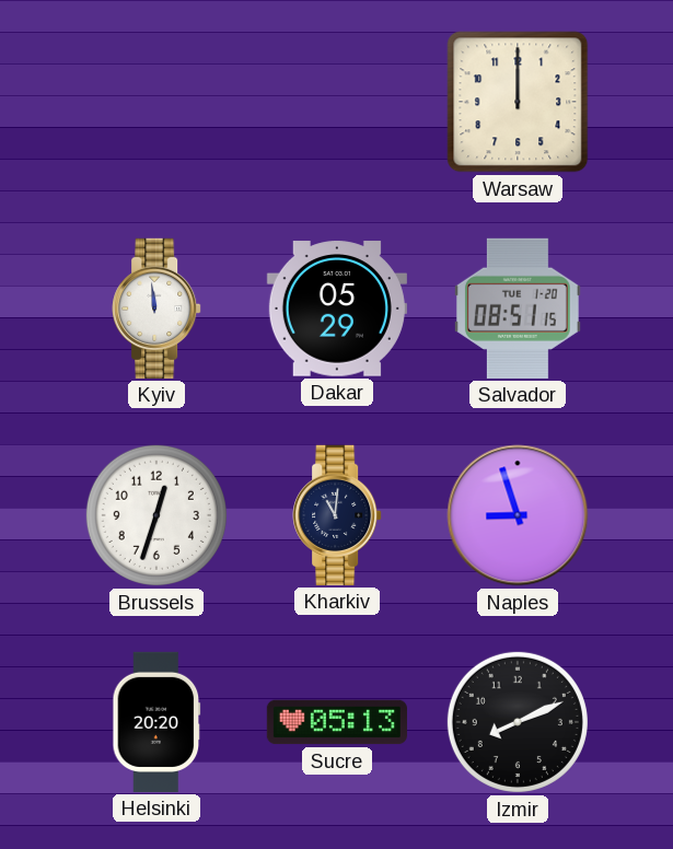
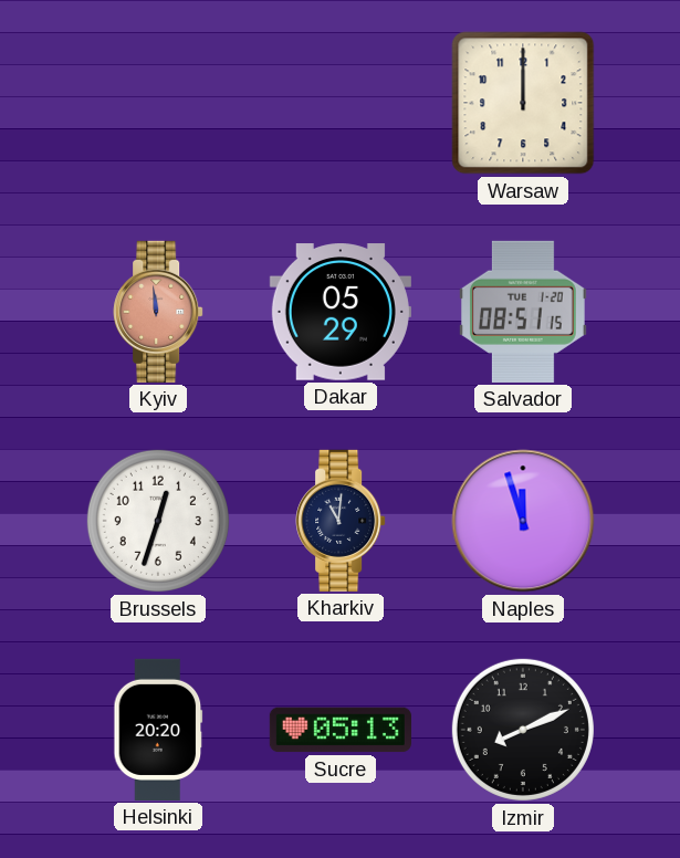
Kyiv dial: white -> salmon
Naples: 8:57 -> 11:57
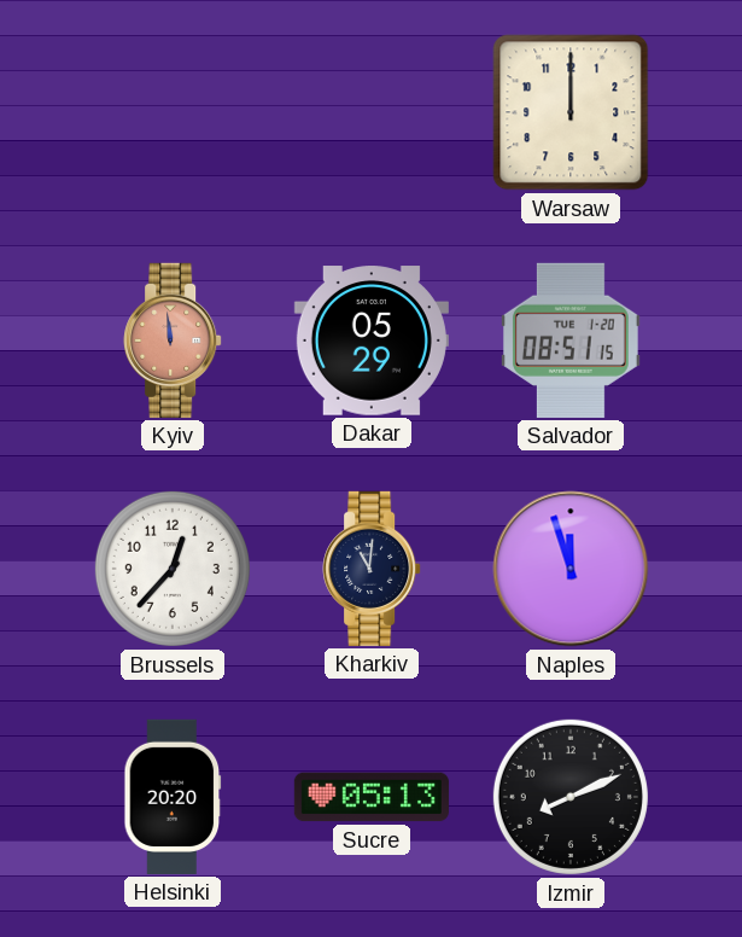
Brussels: 12:33 -> 12:37
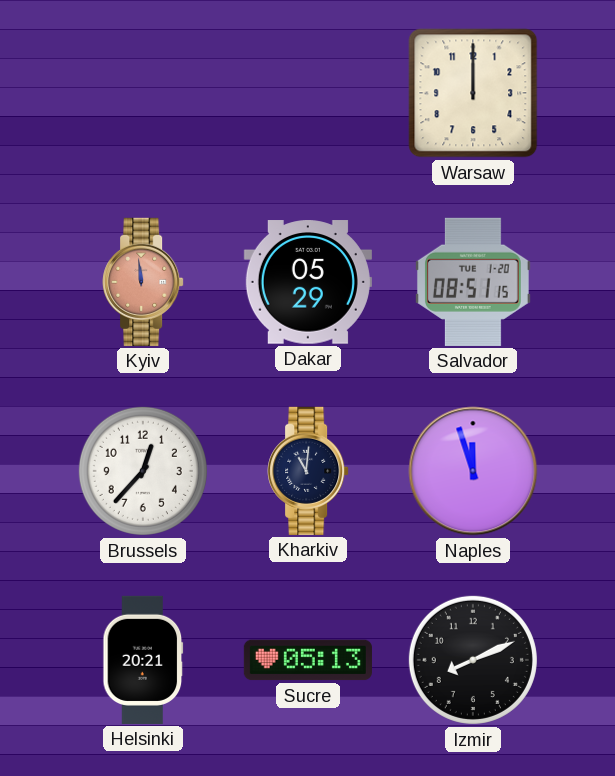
Helsinki: 20:20 -> 20:21
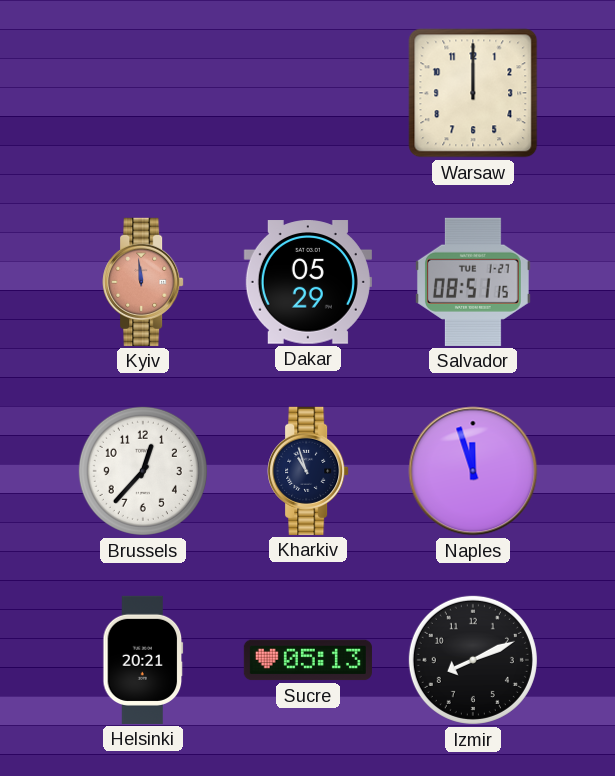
Salvador date: TUE 1-20 -> TUE 1-27
Kharkiv: 11:01 -> 10:57
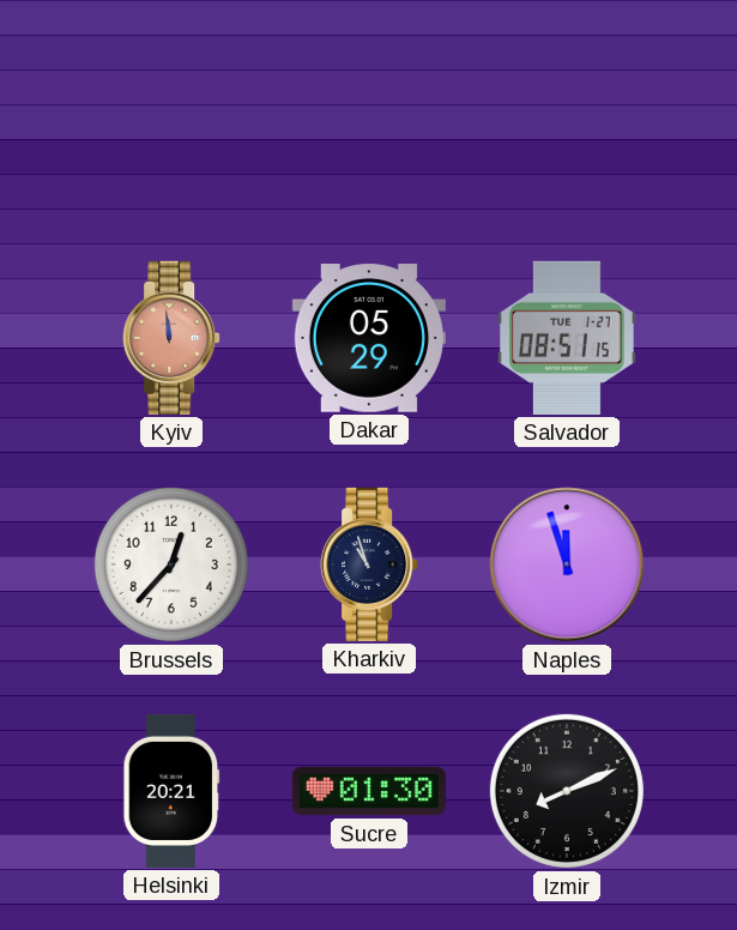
Warsaw: 12:00 -> none
Sucre: 05:13 -> 01:30
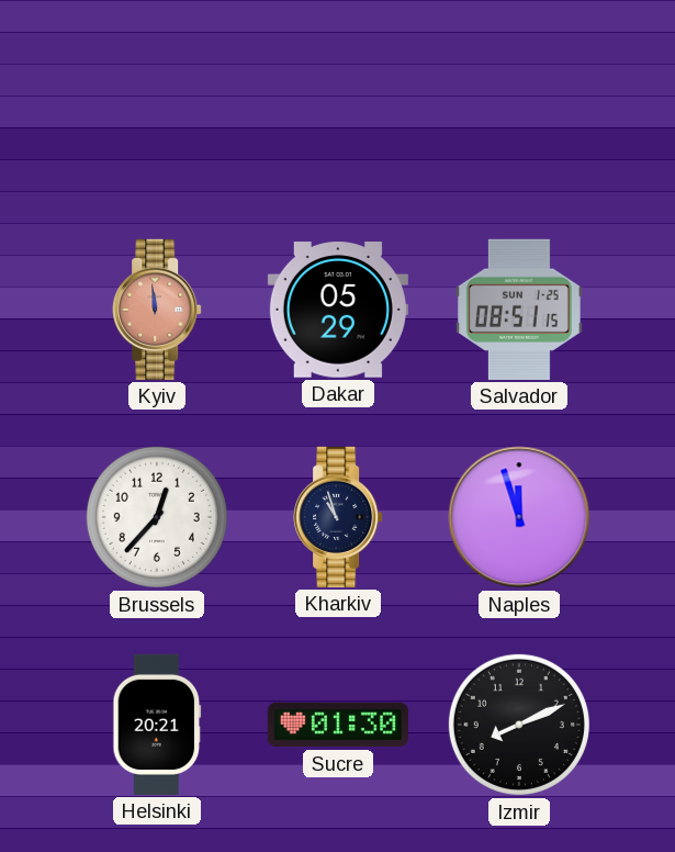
Salvador date: TUE 1-27 -> SUN 1-25
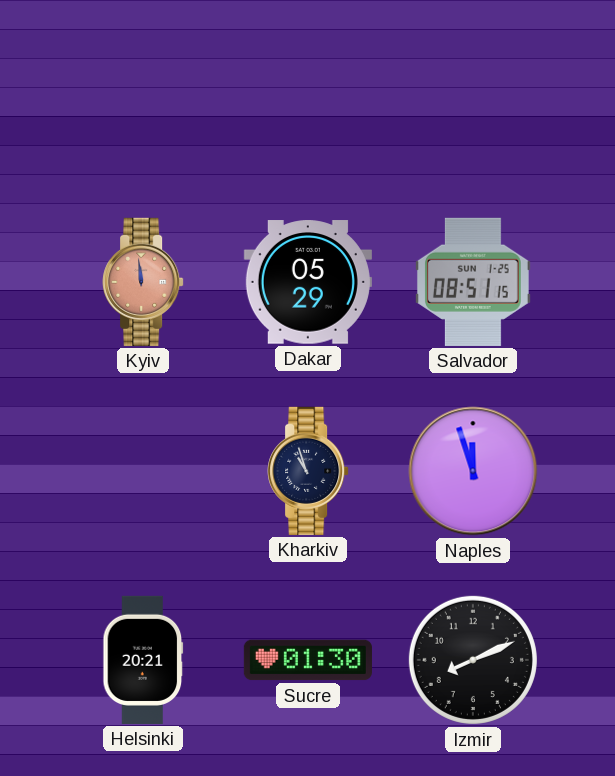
Brussels: 12:37 -> none
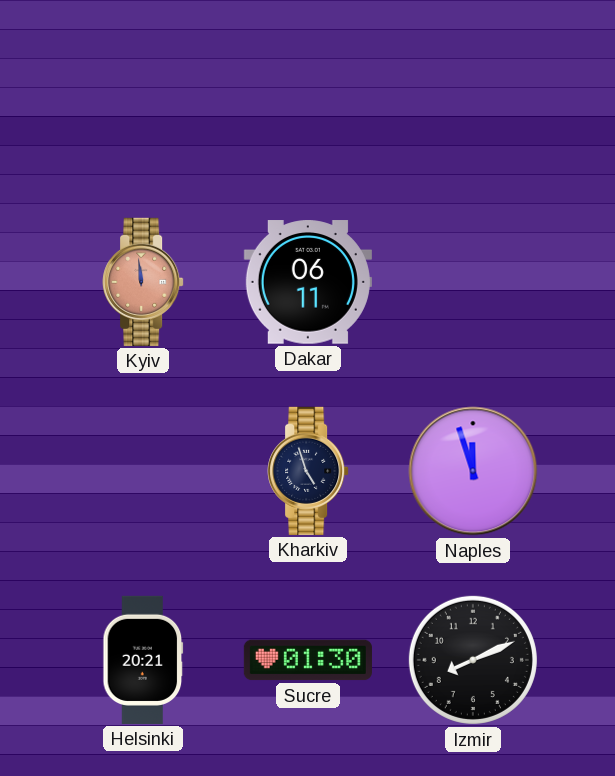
Dakar: 05:29 -> 06:11
Salvador: 08:51 -> none
Kharkiv: 10:57 -> 4:57
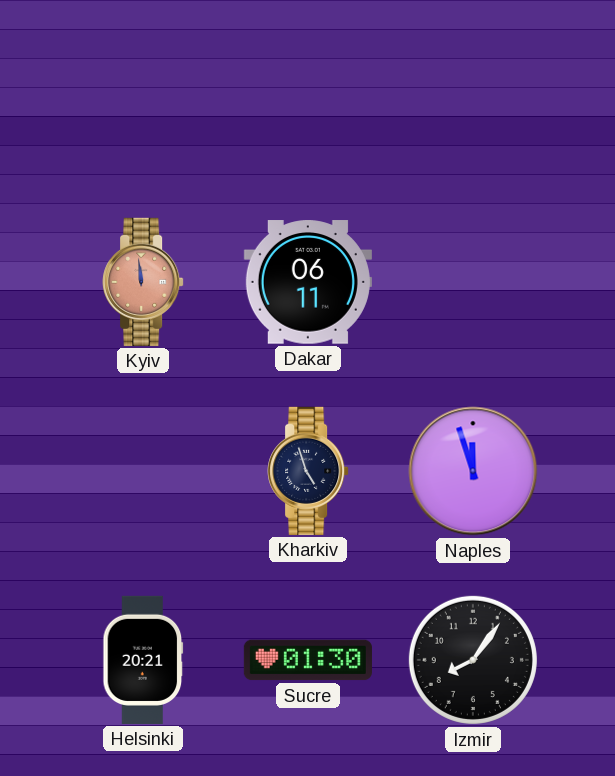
Izmir: 8:11 -> 8:06
